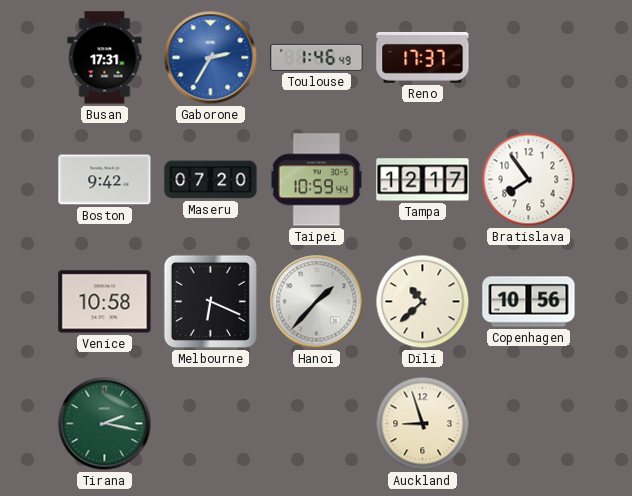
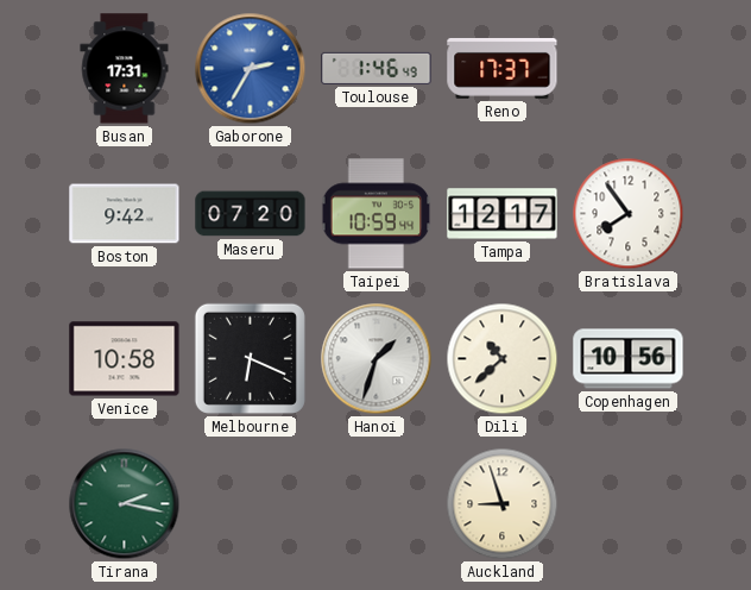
Hanoi: 1:37 -> 1:33
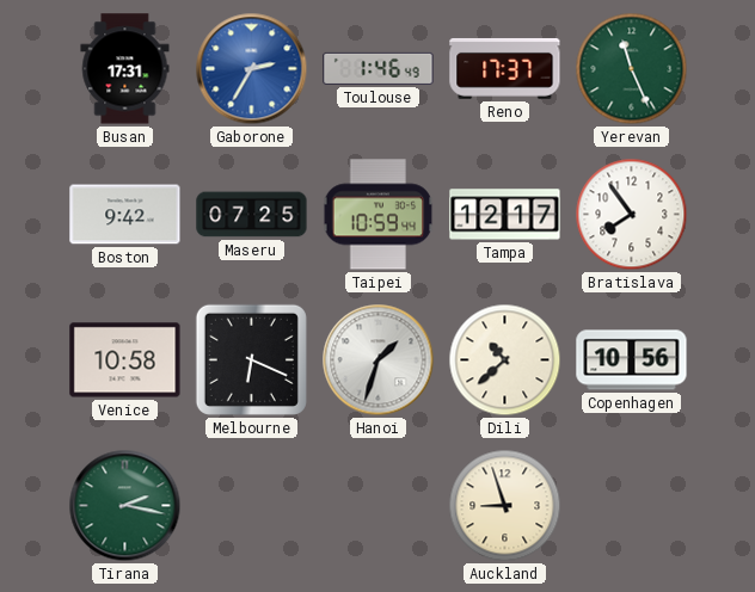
Yerevan: none -> 11:26
Maseru: 07:20 -> 07:25
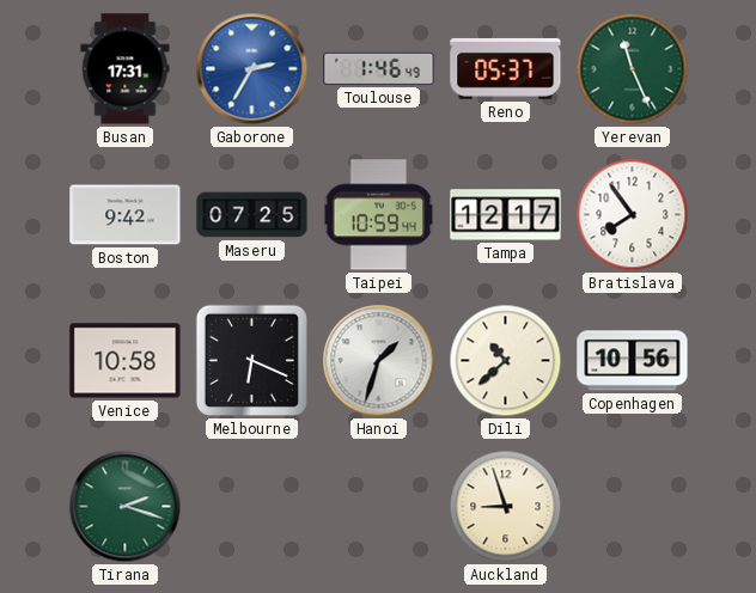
Reno: 17:37 -> 05:37
Tirana: 2:17 -> 2:18
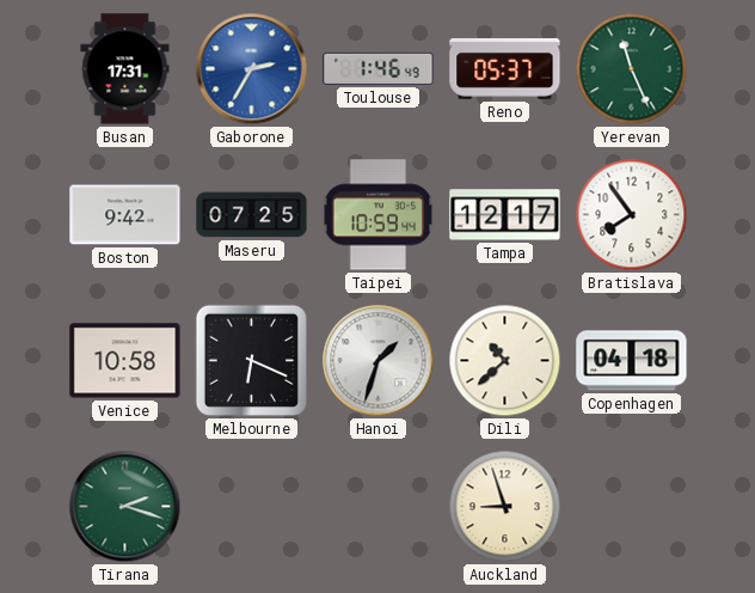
Copenhagen: 10:56 -> 04:18
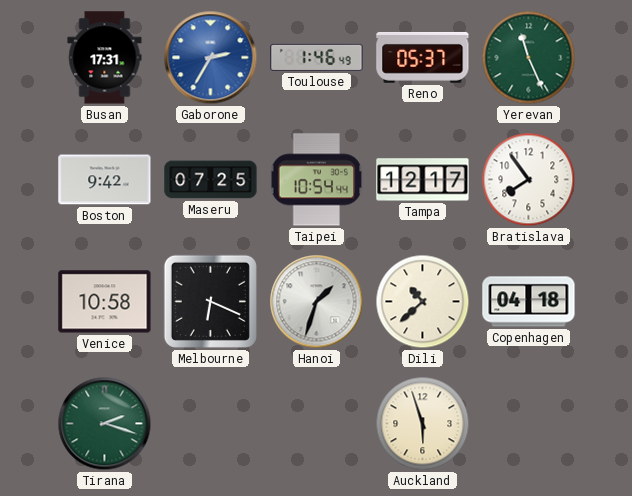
Taipei: 10:59 -> 10:54
Auckland: 8:57 -> 5:57
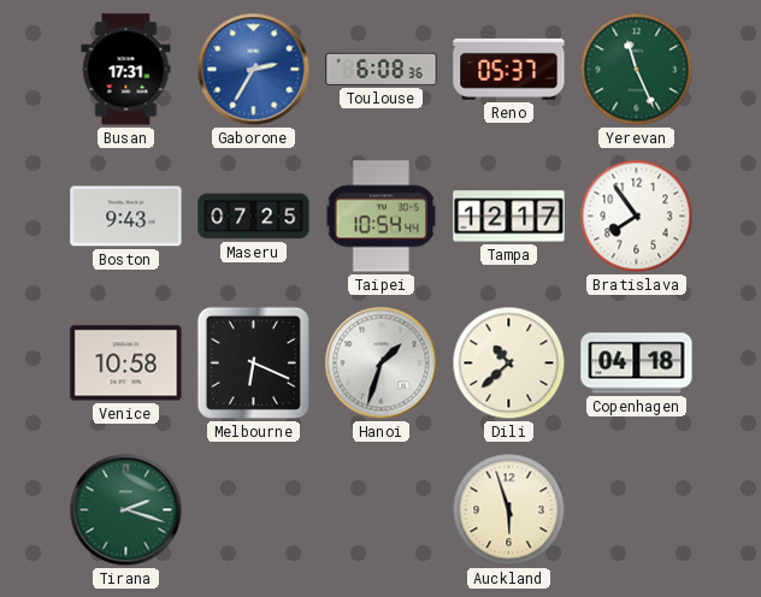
Toulouse: 1:46 -> 6:08
Boston: 9:42 -> 9:43
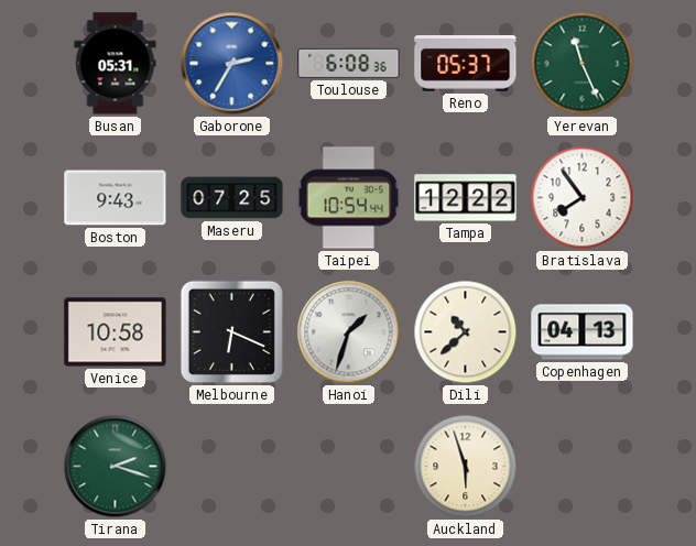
Busan: 17:31 -> 05:31
Tampa: 12:17 -> 12:22
Copenhagen: 04:18 -> 04:13
